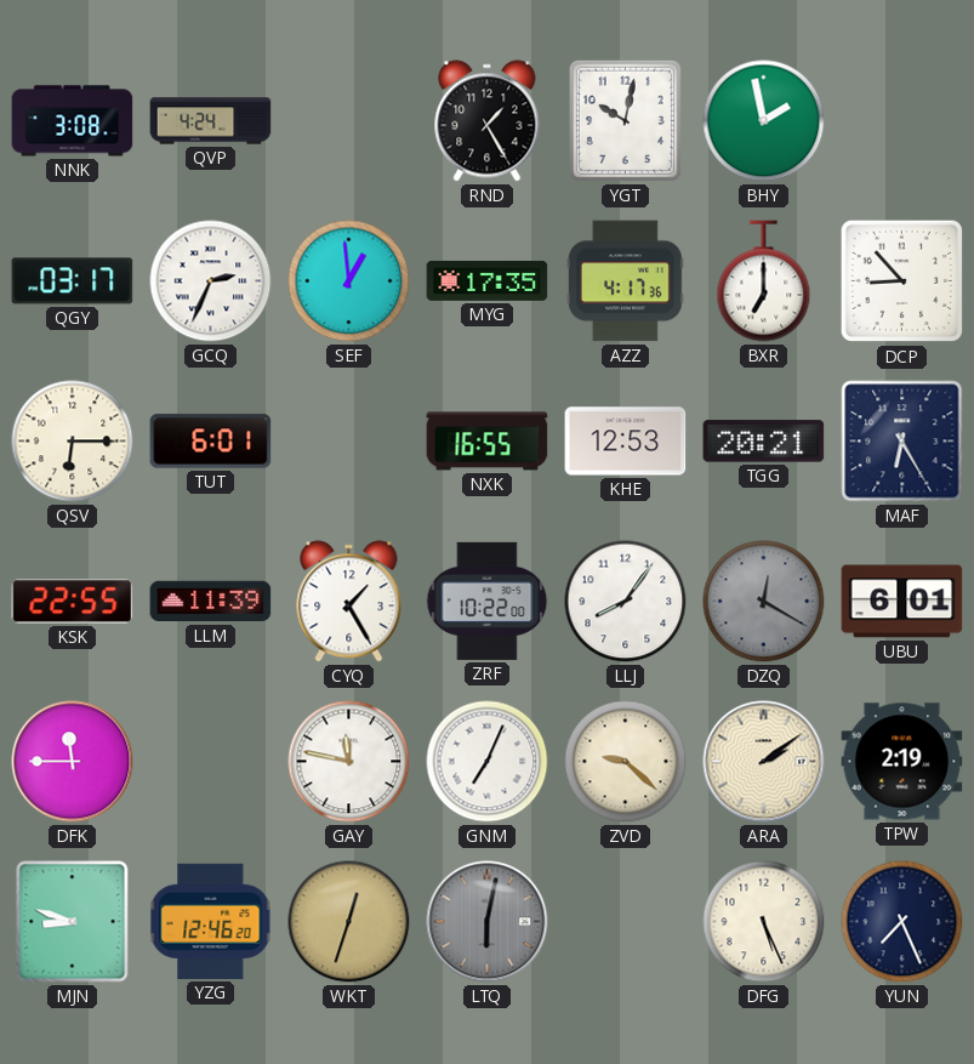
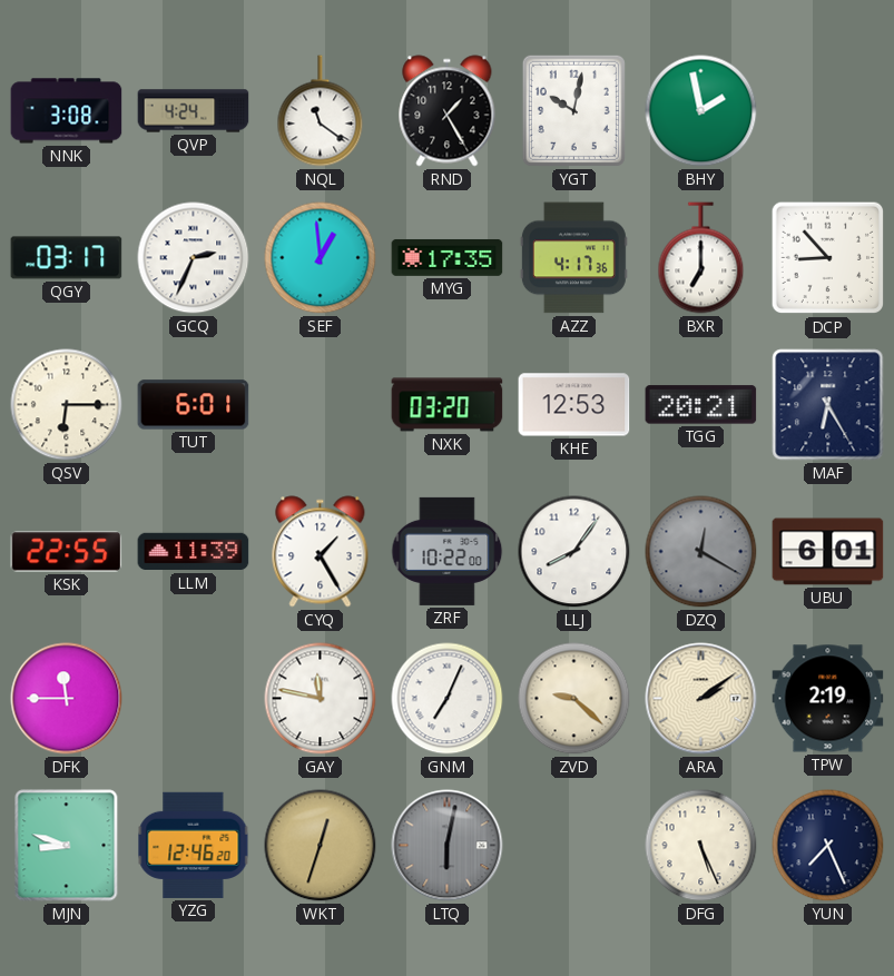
NQL: none -> 11:21
NXK: 16:55 -> 03:20
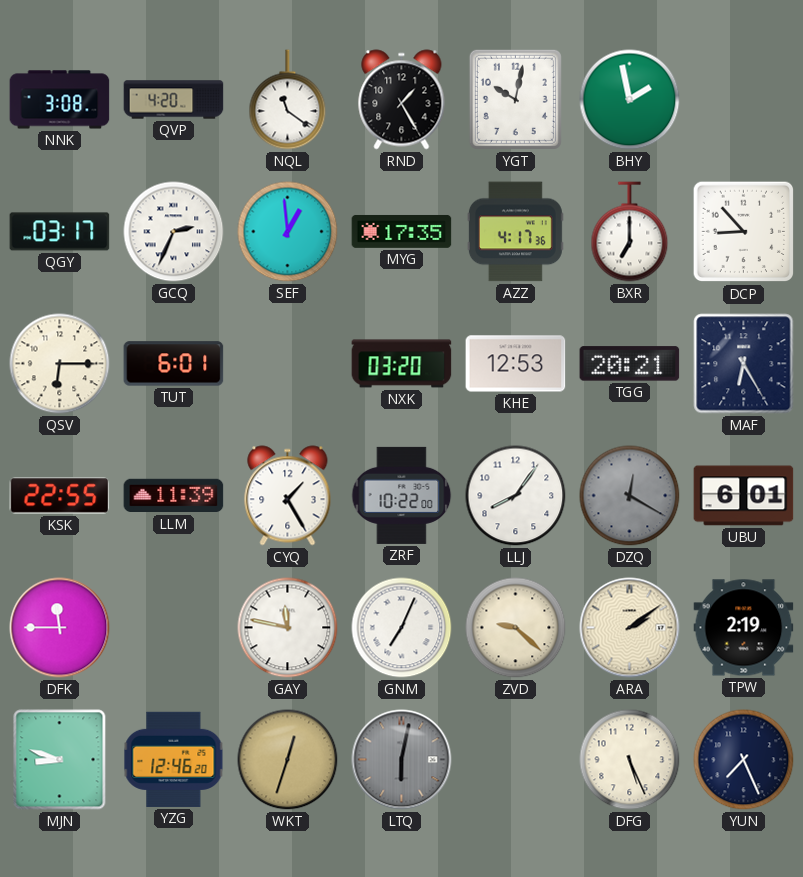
QVP: 4:24 -> 4:20
